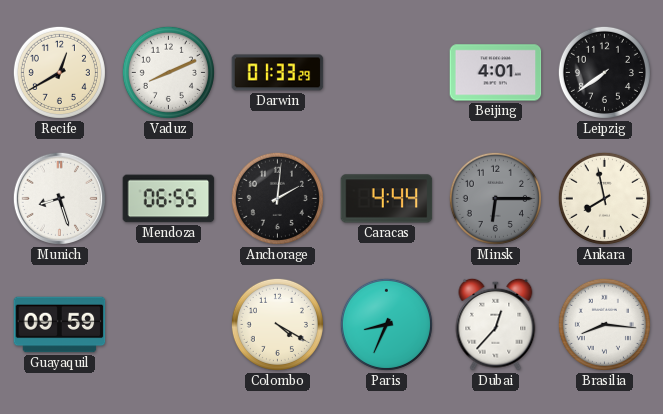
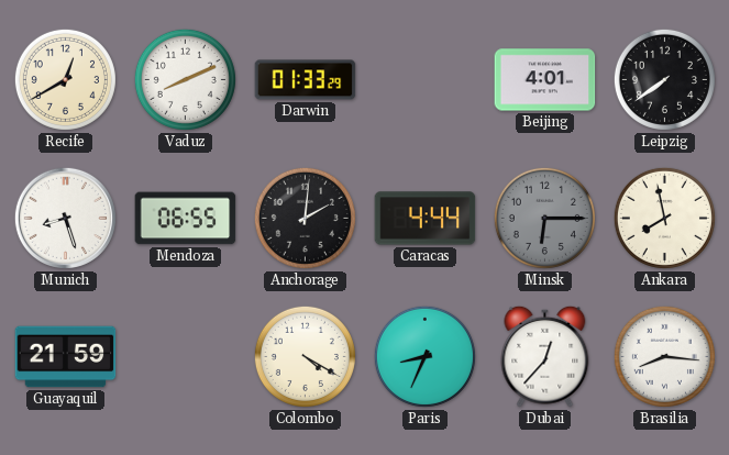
Guayaquil: 09:59 -> 21:59
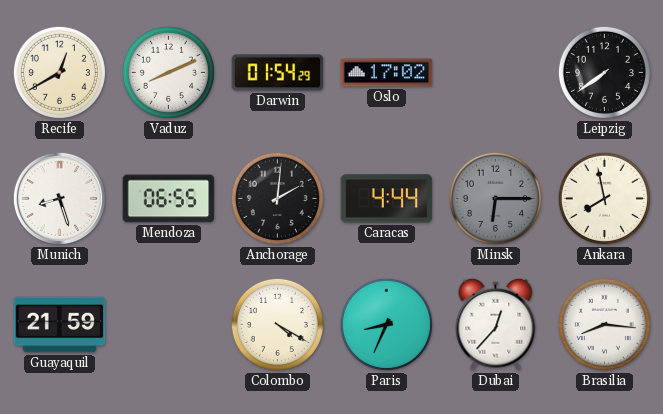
Darwin: 01:33 -> 01:54
Oslo: none -> 17:02
Beijing: 4:01 -> none
